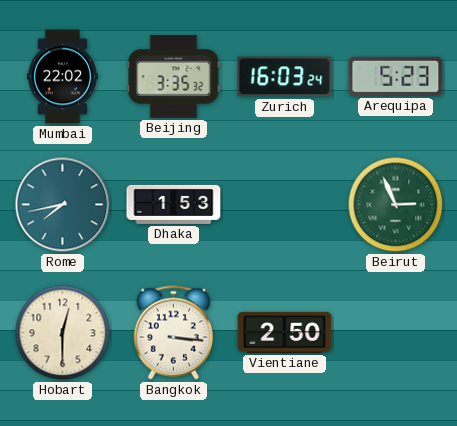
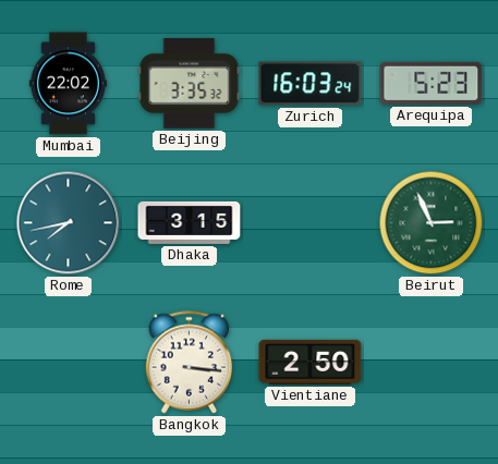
Dhaka: 1:53 -> 3:15
Hobart: 12:30 -> none
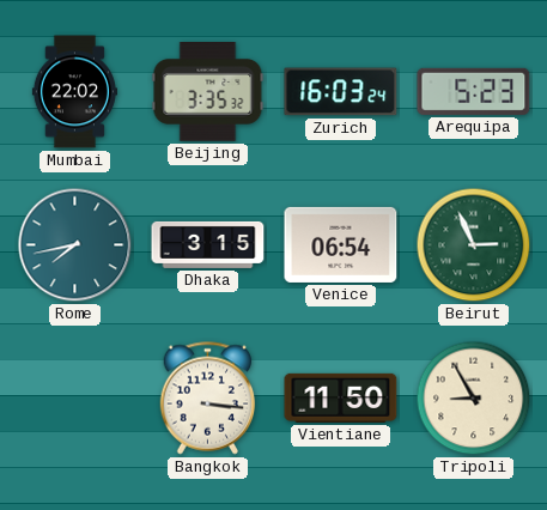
Venice: none -> 06:54
Vientiane: 2:50 -> 11:50
Tripoli: none -> 8:55
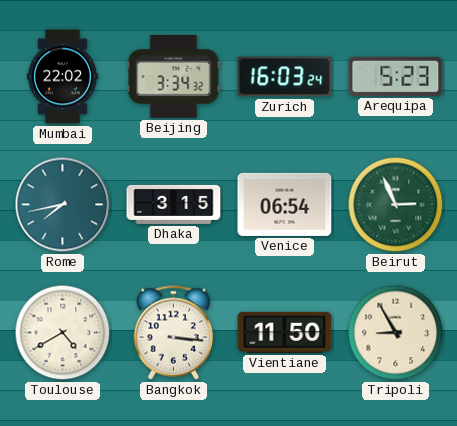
Beijing: 3:35 -> 3:34
Toulouse: none -> 4:40
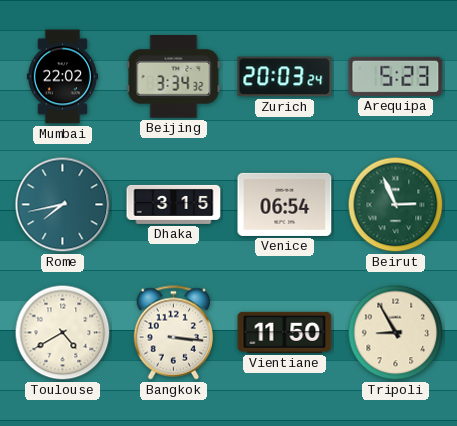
Zurich: 16:03 -> 20:03
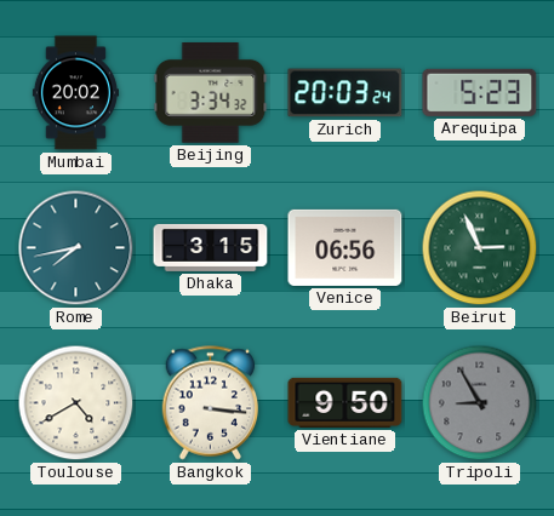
Mumbai: 22:02 -> 20:02
Venice: 06:54 -> 06:56
Vientiane: 11:50 -> 9:50
Tripoli dial: cream -> grey
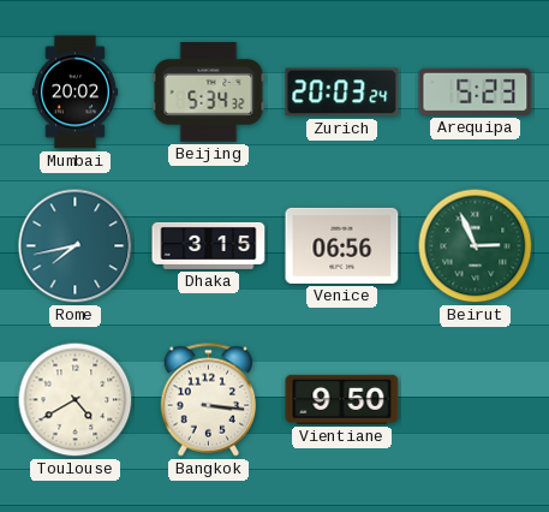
Beijing: 3:34 -> 5:34
Tripoli: 8:55 -> none
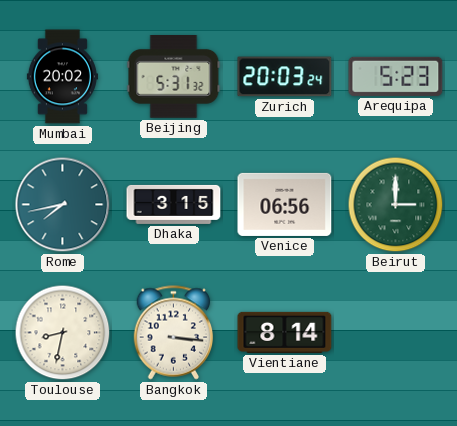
Beijing: 5:34 -> 5:31
Beirut: 2:56 -> 3:00
Toulouse: 4:40 -> 8:32
Vientiane: 9:50 -> 8:14
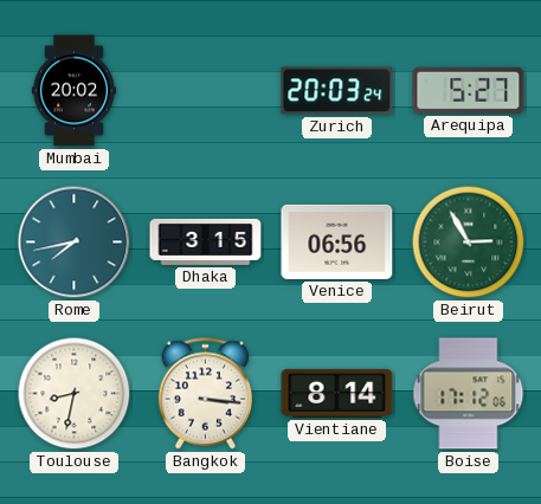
Beijing: 5:31 -> none
Arequipa: 5:23 -> 5:27
Beirut: 3:00 -> 2:55
Boise: none -> 17:12
